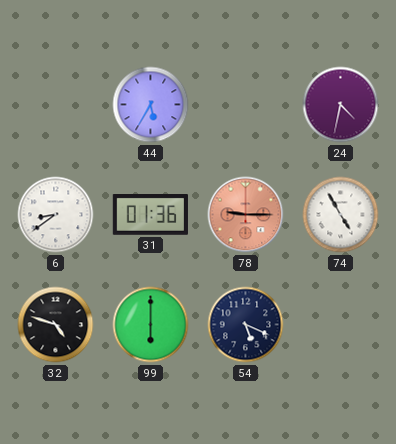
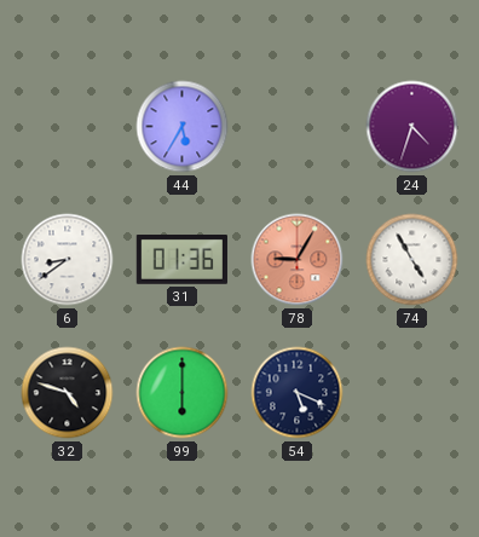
24: 4:32 -> 4:33
78: 9:15 -> 9:05
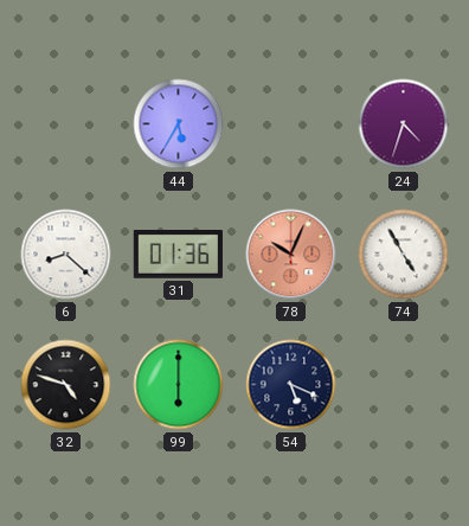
6: 8:39 -> 8:22
78: 9:05 -> 10:04
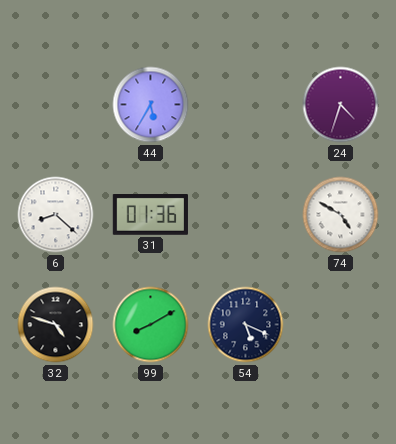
78: 10:04 -> none
74: 4:55 -> 4:50
99: 6:00 -> 8:10
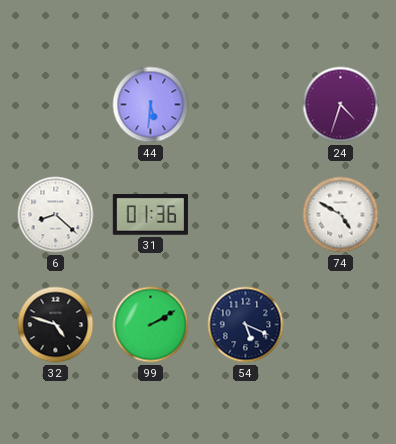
44: 5:35 -> 5:31
99: 8:10 -> 2:10
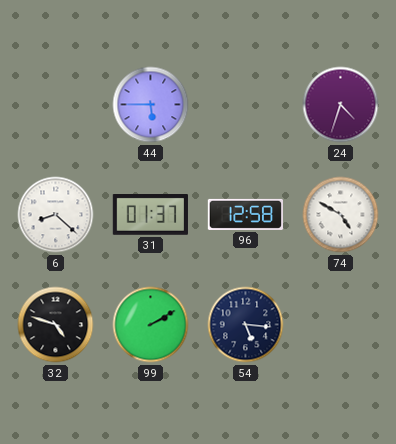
44: 5:31 -> 5:45
31: 01:36 -> 01:37
96: none -> 12:58
54: 5:19 -> 5:16
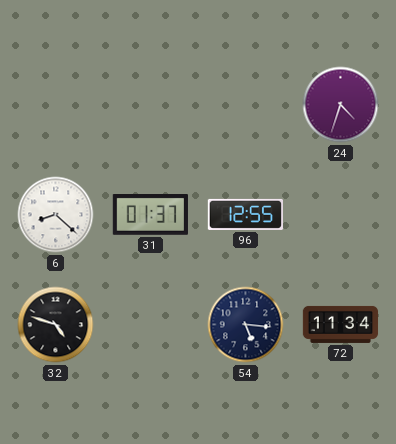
44: 5:45 -> none
96: 12:58 -> 12:55
74: 4:50 -> none
99: 2:10 -> none
72: none -> 11:34
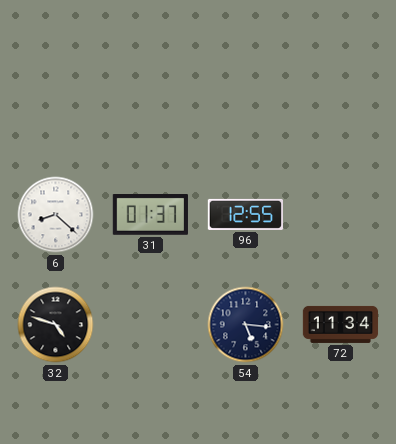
24: 4:33 -> none
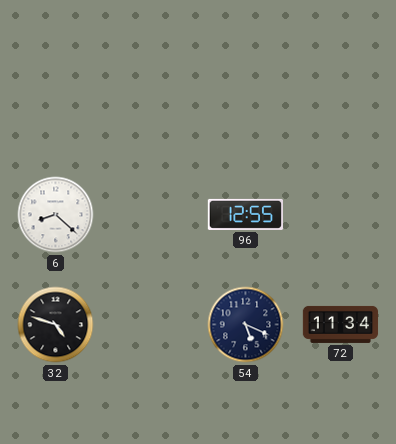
31: 01:37 -> none
54: 5:16 -> 5:19
